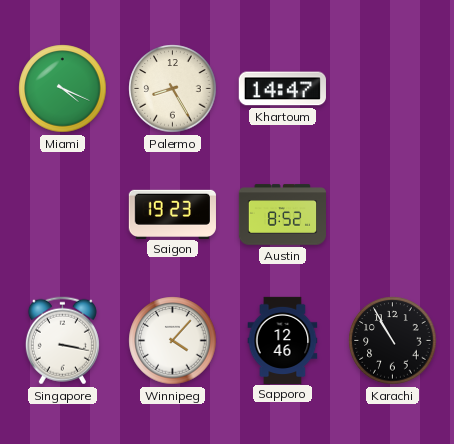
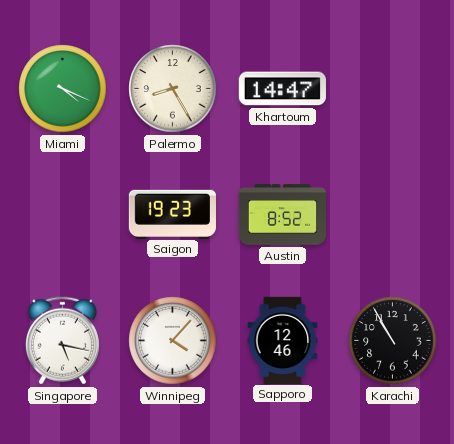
Singapore: 3:17 -> 5:17
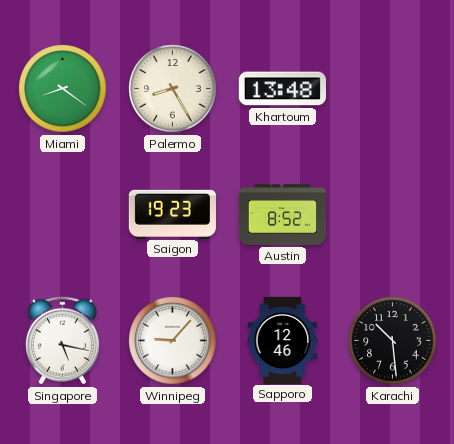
Miami: 4:19 -> 8:21
Khartoum: 14:47 -> 13:48
Winnipeg: 4:07 -> 9:07
Karachi: 10:55 -> 10:29
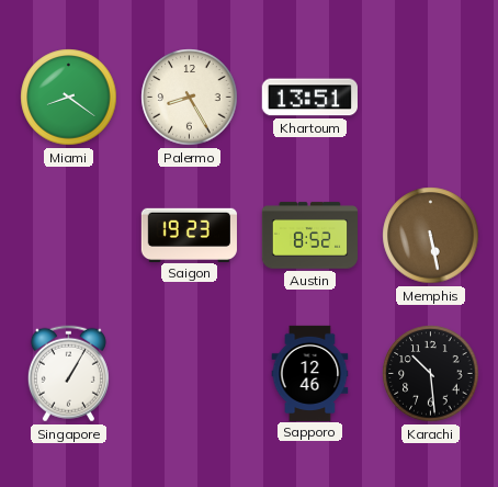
Khartoum: 13:48 -> 13:51
Memphis: none -> 5:28
Singapore: 5:17 -> 1:05
Winnipeg: 9:07 -> none
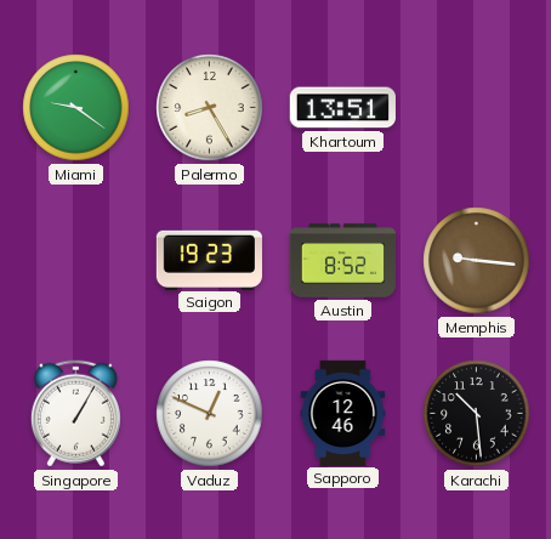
Miami: 8:21 -> 9:21
Memphis: 5:28 -> 9:16
Vaduz: none -> 12:49
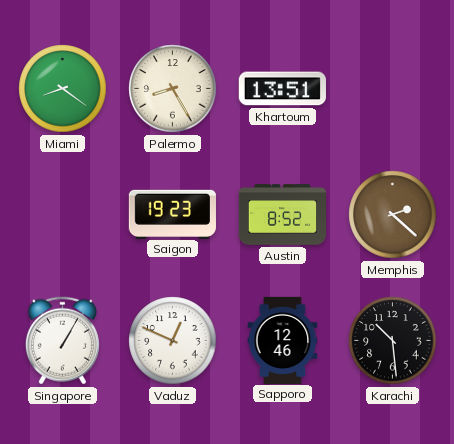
Miami: 9:21 -> 8:21
Memphis: 9:16 -> 2:22
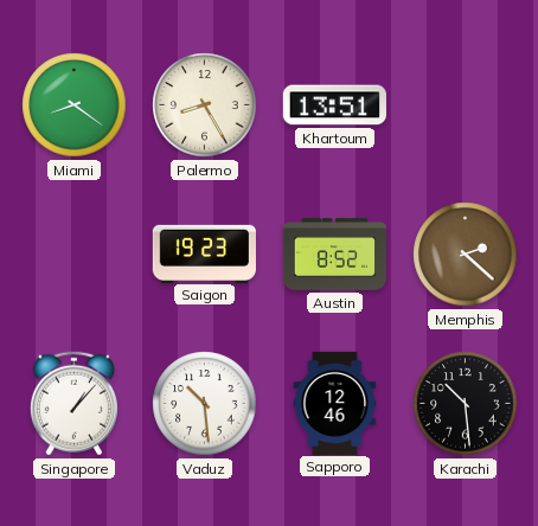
Singapore: 1:05 -> 1:07
Vaduz: 12:49 -> 10:29
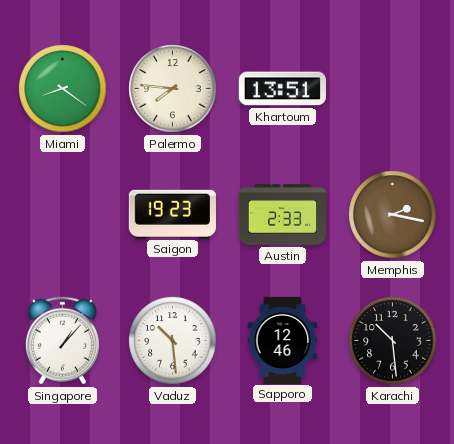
Palermo: 8:25 -> 7:46
Austin: 8:52 -> 2:33
Memphis: 2:22 -> 2:17
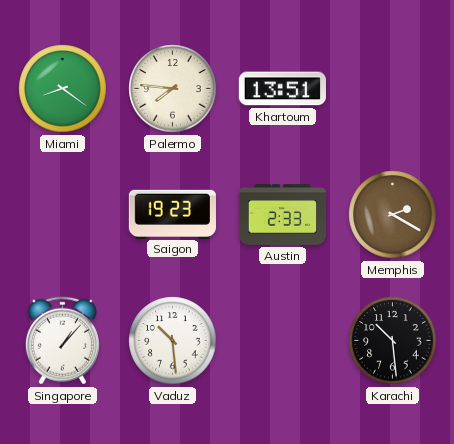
Memphis: 2:17 -> 2:20
Sapporo: 12:46 -> none
